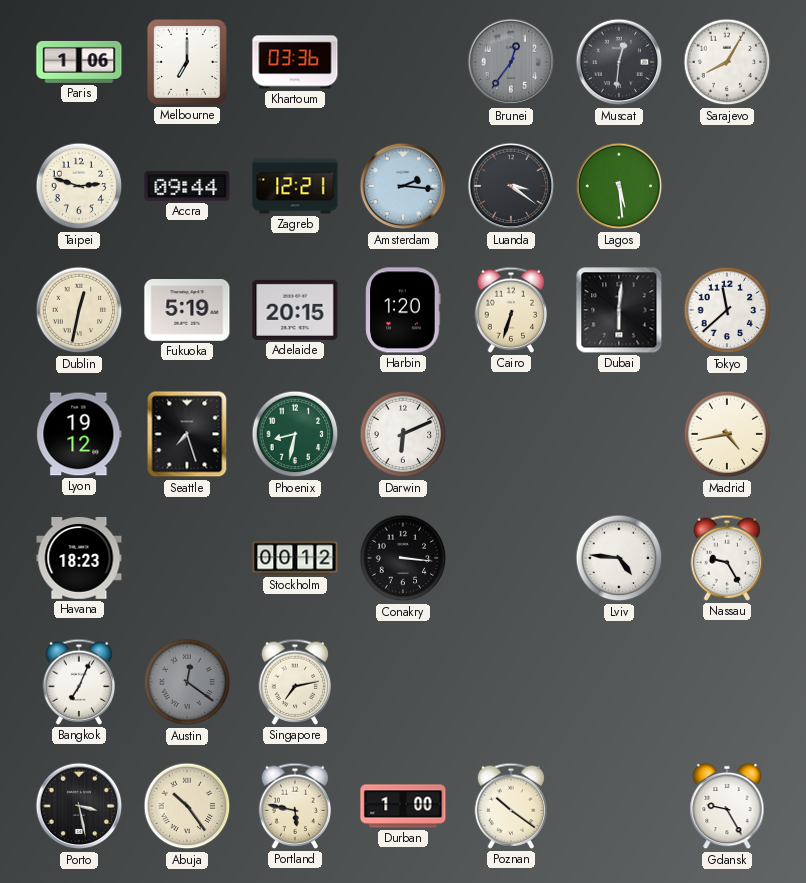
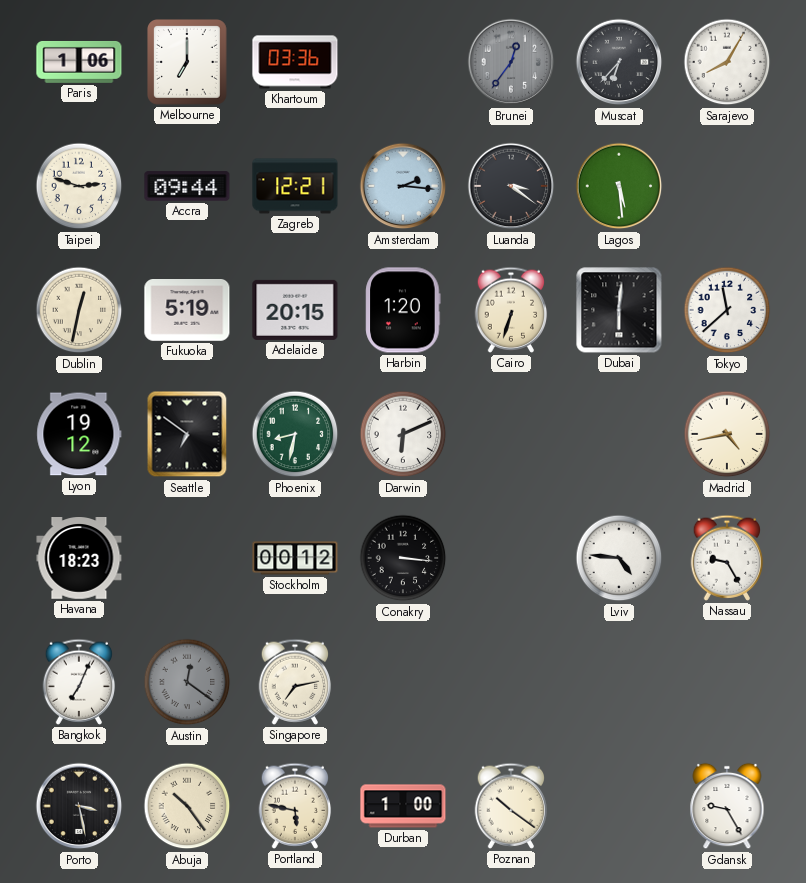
Muscat: 12:31 -> 6:37
Seattle: 7:27 -> 6:51
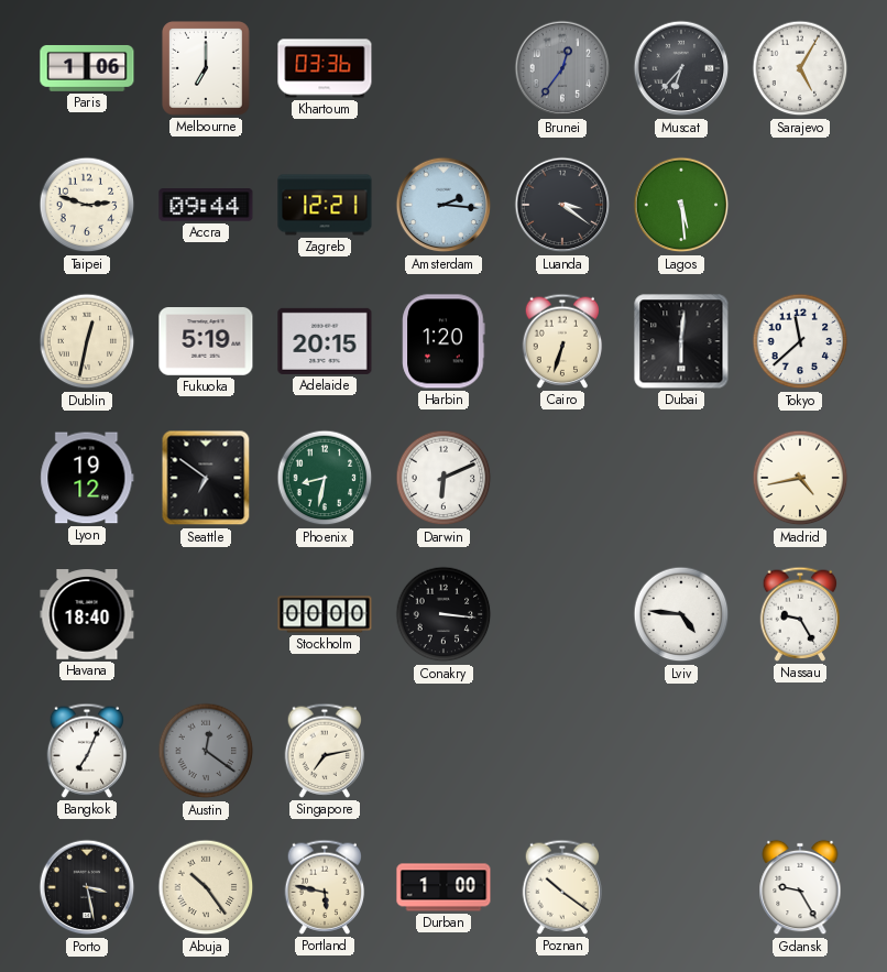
Sarajevo: 8:05 -> 5:05
Havana: 18:23 -> 18:40
Stockholm: 00:12 -> 00:00
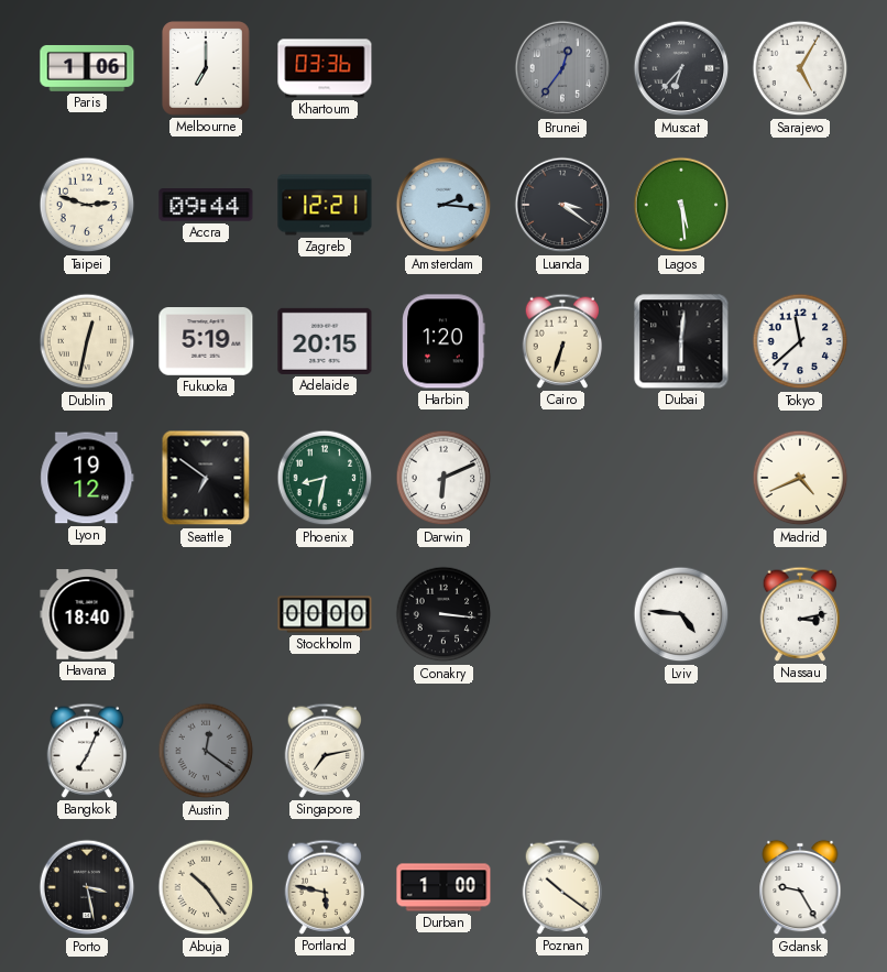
Madrid: 4:43 -> 4:41
Nassau: 9:25 -> 3:13
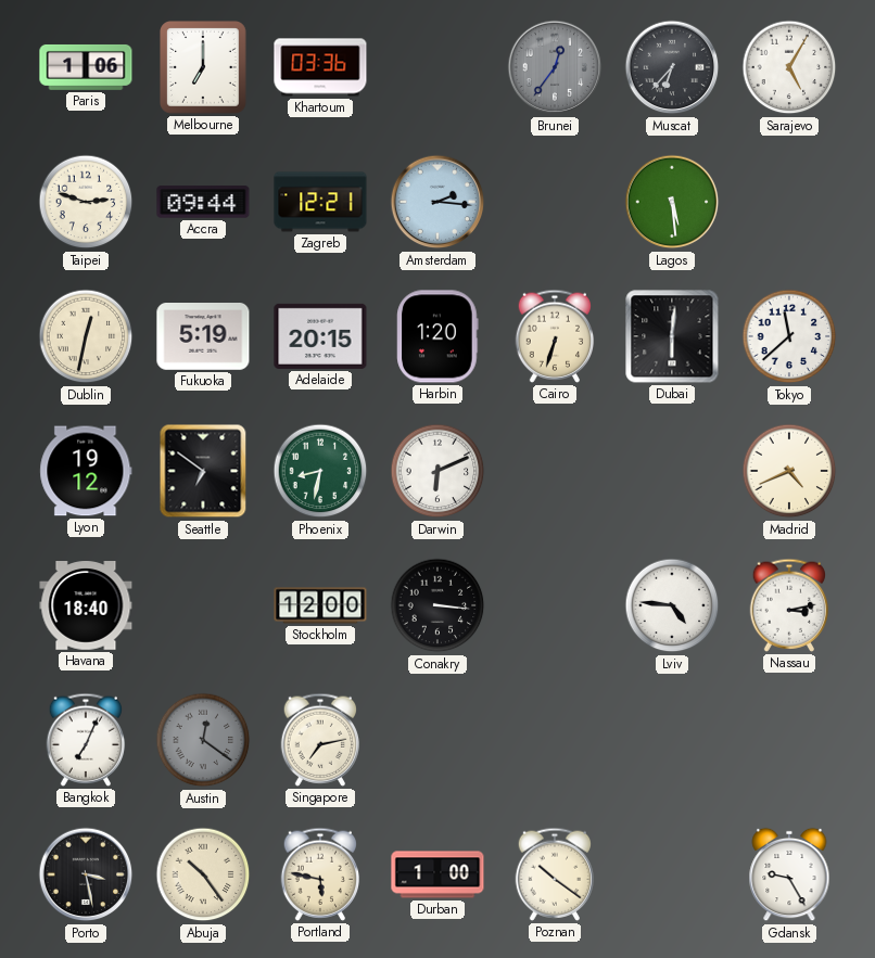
Luanda: 3:21 -> none
Stockholm: 00:00 -> 12:00
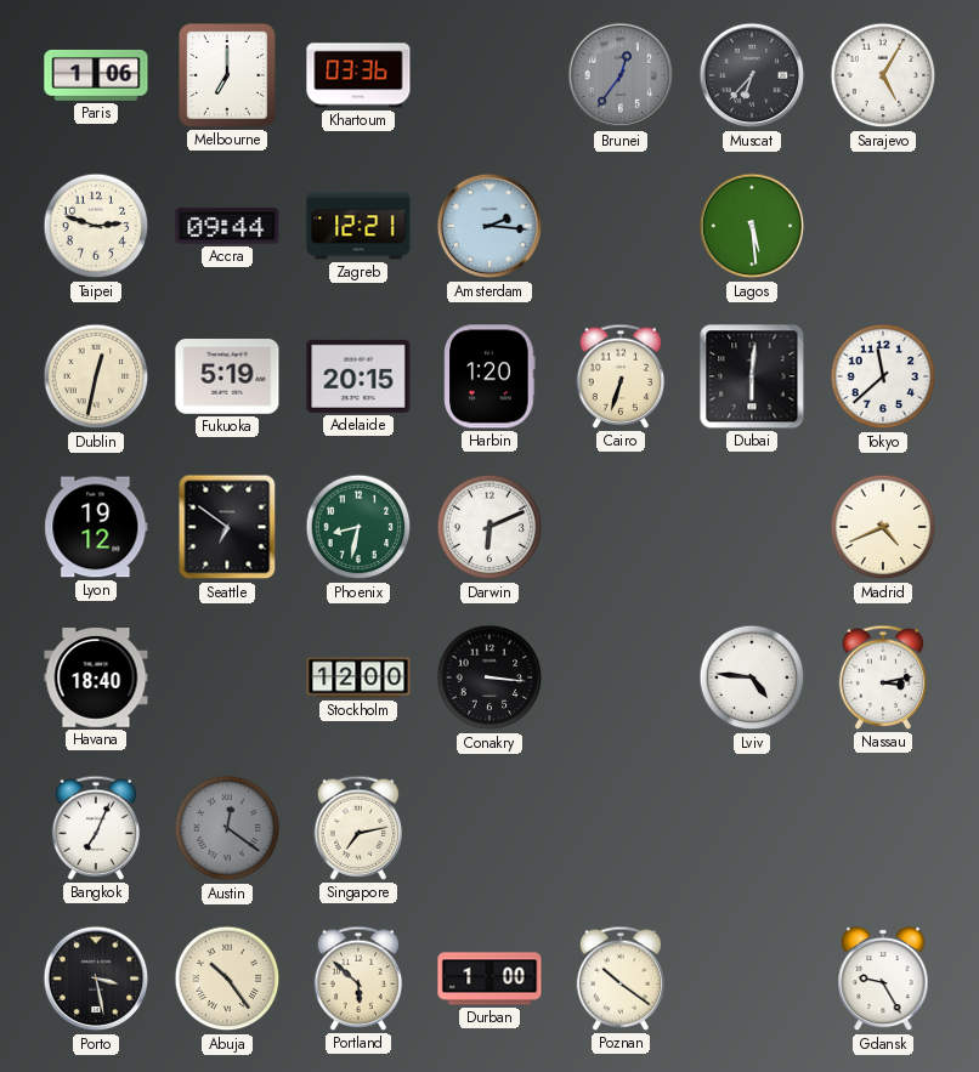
Portland: 5:47 -> 5:52
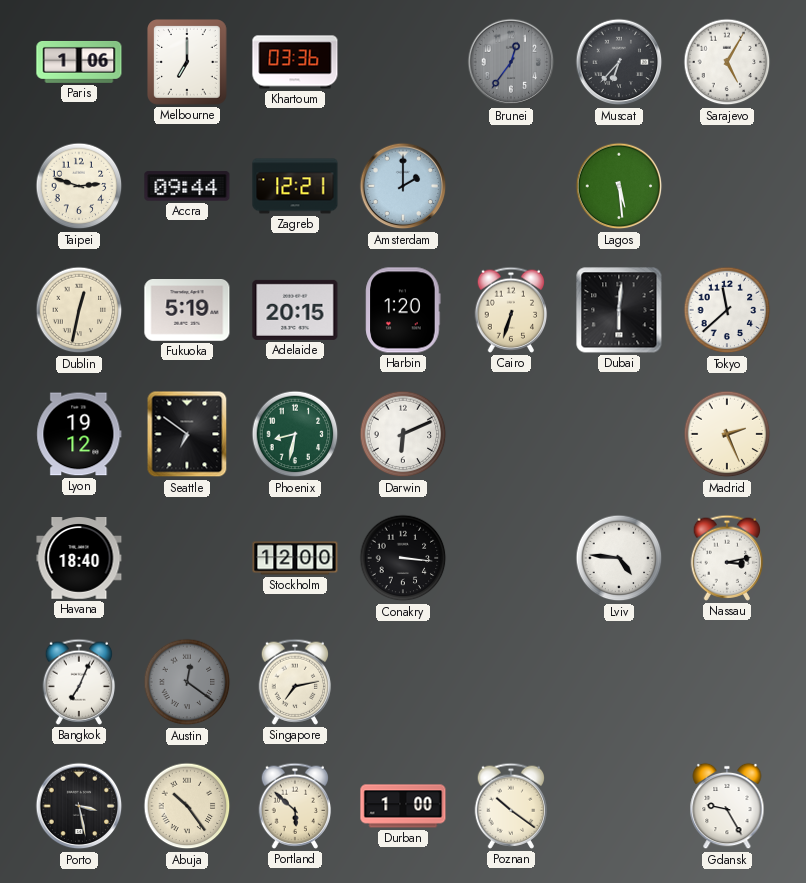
Amsterdam: 2:16 -> 2:00
Madrid: 4:41 -> 2:26
